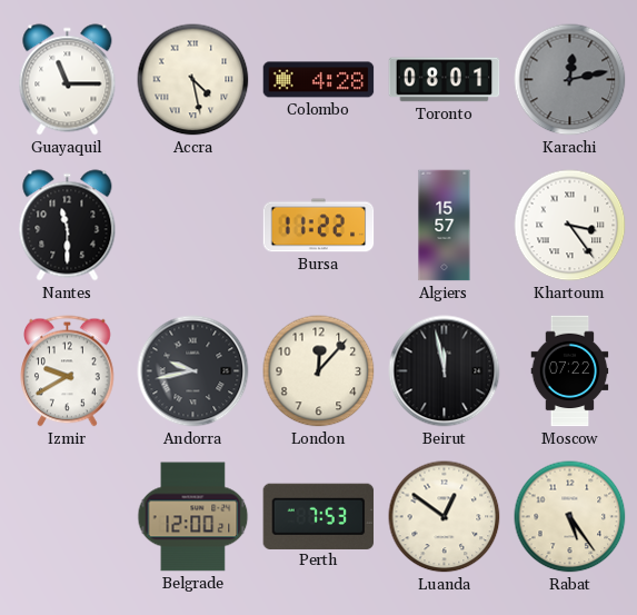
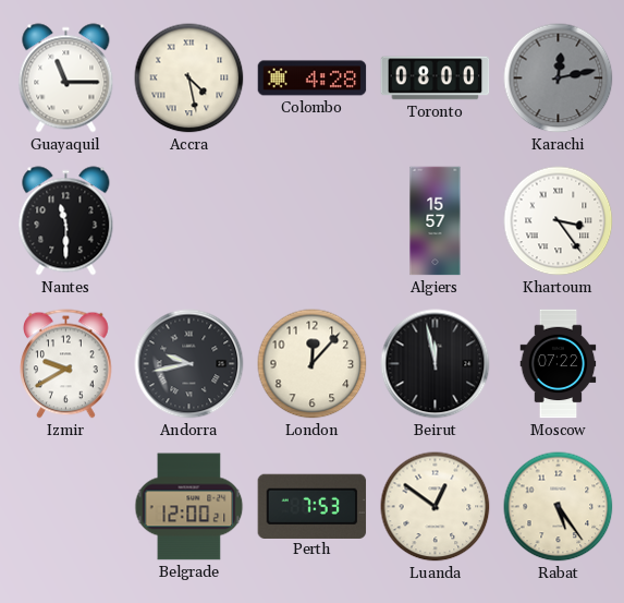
Toronto: 08:01 -> 08:00
Bursa: 11:22 -> none
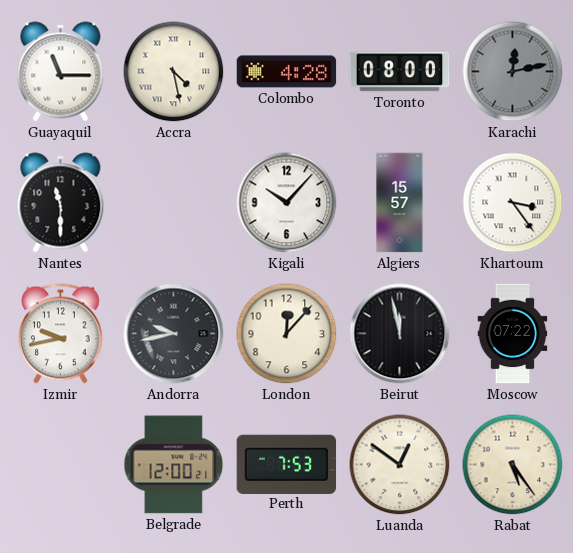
Kigali: none -> 10:07
Izmir: 9:40 -> 9:43
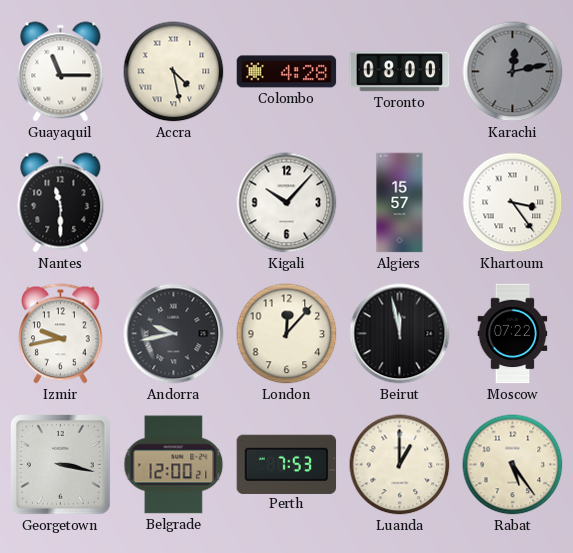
Georgetown: none -> 3:17
Luanda: 12:51 -> 1:00
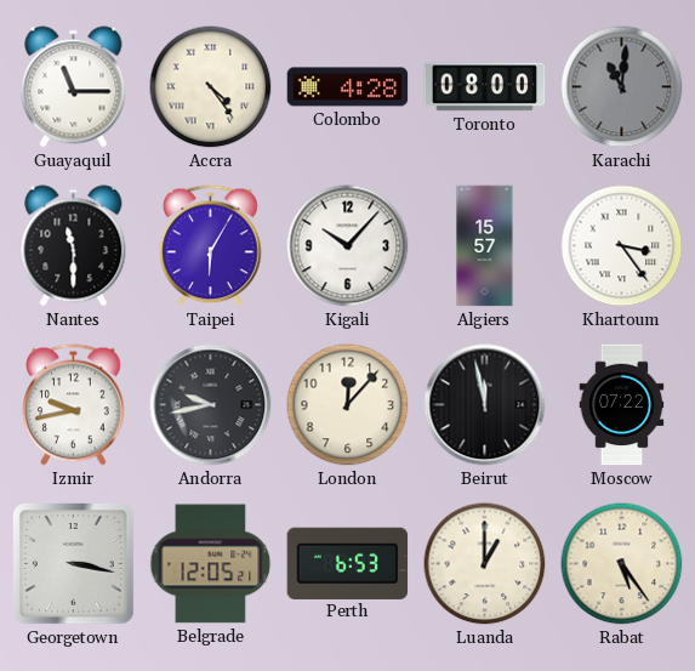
Accra: 4:28 -> 4:24
Karachi: 12:13 -> 11:01
Taipei: none -> 6:05
Belgrade: 12:00 -> 12:05
Perth: 7:53 -> 6:53
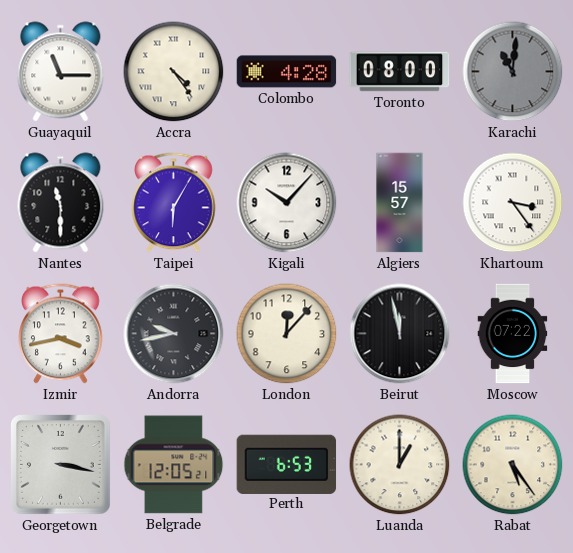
Izmir: 9:43 -> 3:43
